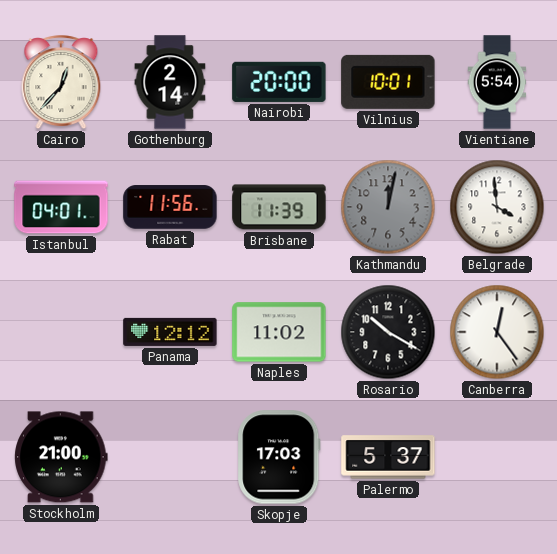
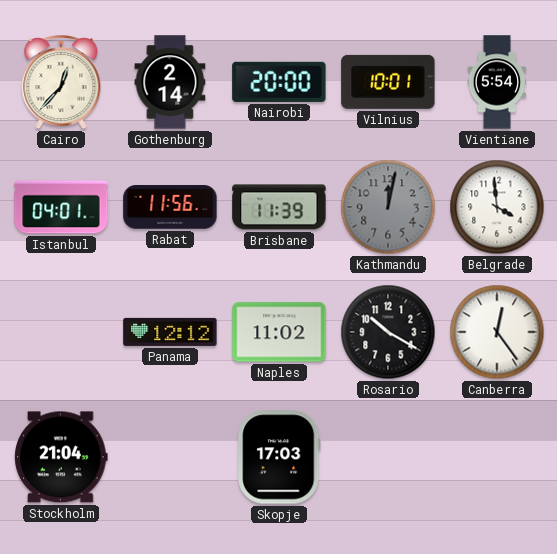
Stockholm: 21:00 -> 21:04
Palermo: 5:37 -> none
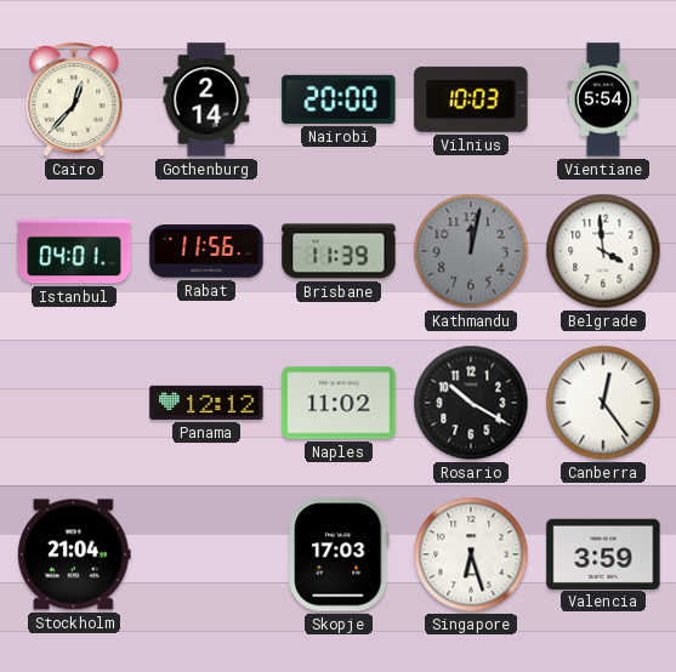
Vilnius: 10:01 -> 10:03
Singapore: none -> 6:27
Valencia: none -> 3:59
